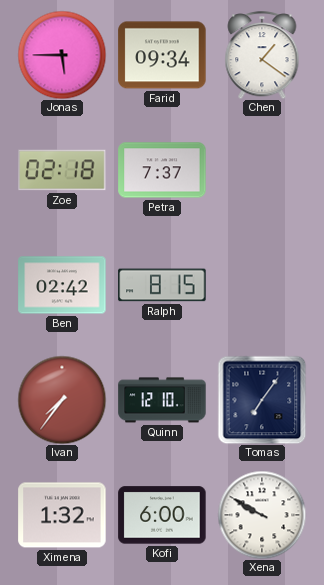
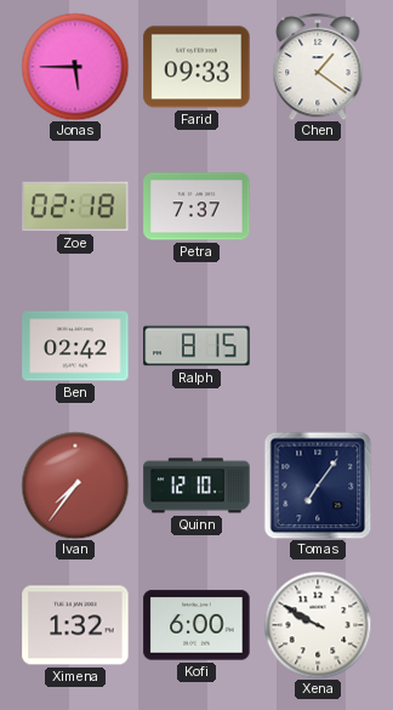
Farid: 09:34 -> 09:33
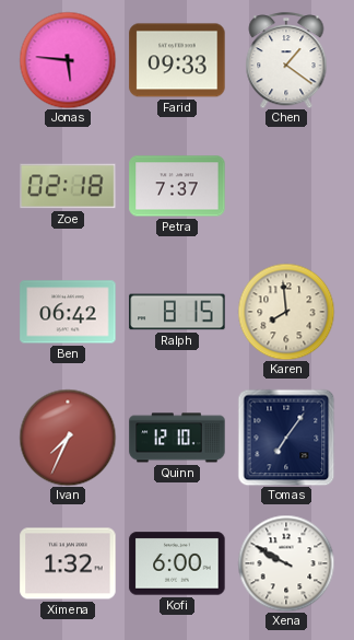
Jonas: 5:45 -> 5:46
Ben: 02:42 -> 06:42
Karen: none -> 7:59
Ivan: 7:36 -> 7:34
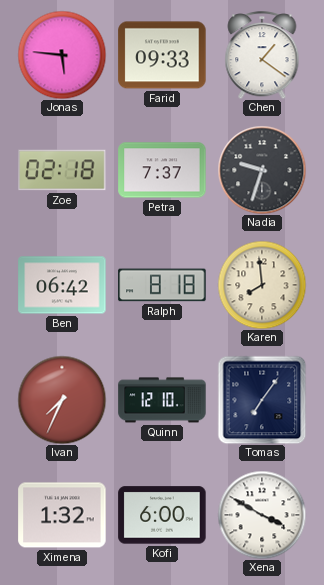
Nadia: none -> 9:33
Ralph: 8:15 -> 8:18
Xena: 9:50 -> 3:50
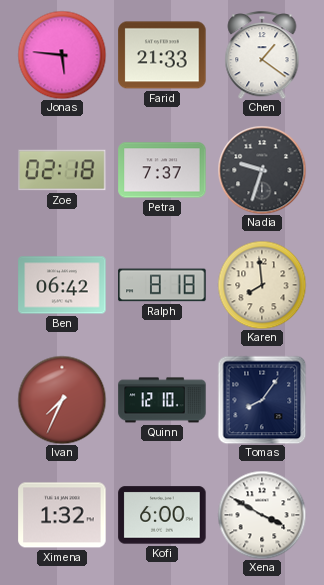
Farid: 09:33 -> 21:33
Tomas: 7:06 -> 8:06
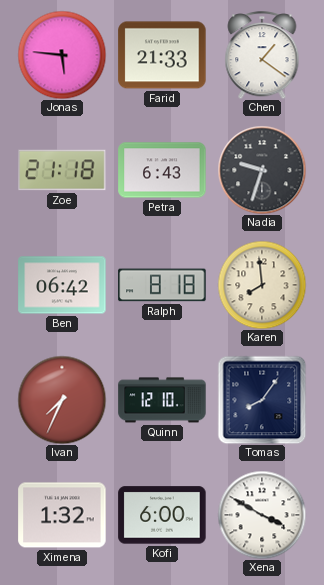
Zoe: 02:18 -> 21:18
Petra: 7:37 -> 6:43
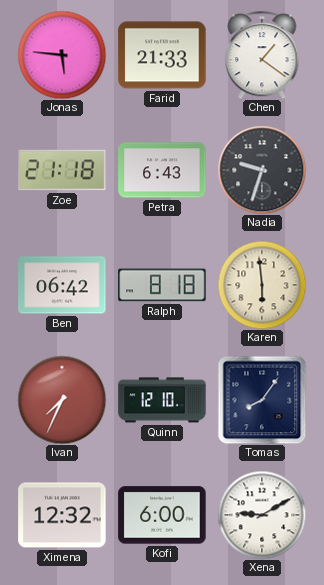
Karen: 7:59 -> 5:59
Ximena: 1:32 -> 12:32
Xena: 3:50 -> 9:10
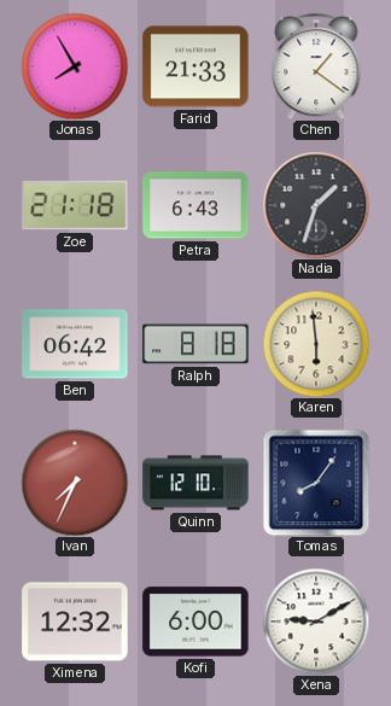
Jonas: 5:46 -> 7:55
Nadia: 9:33 -> 1:33
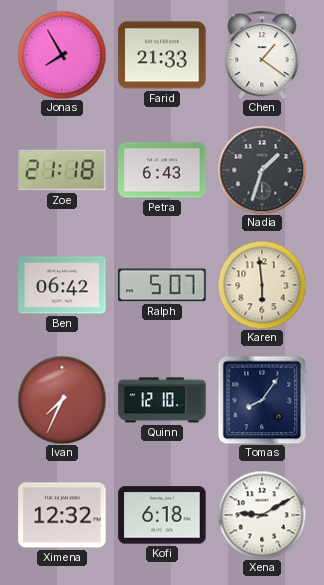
Ralph: 8:18 -> 5:07
Kofi: 6:00 -> 6:18
